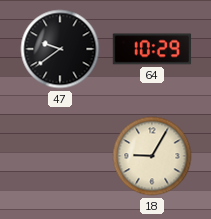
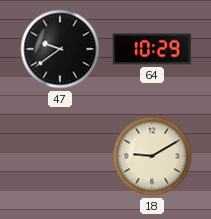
18: 9:05 -> 9:10
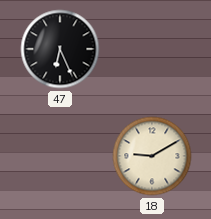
47: 9:39 -> 6:26
64: 10:29 -> none
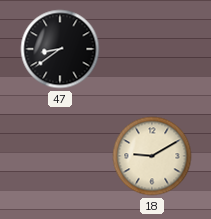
47: 6:26 -> 8:39
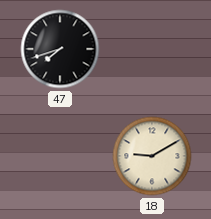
47: 8:39 -> 7:42
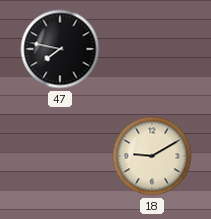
47: 7:42 -> 7:47
